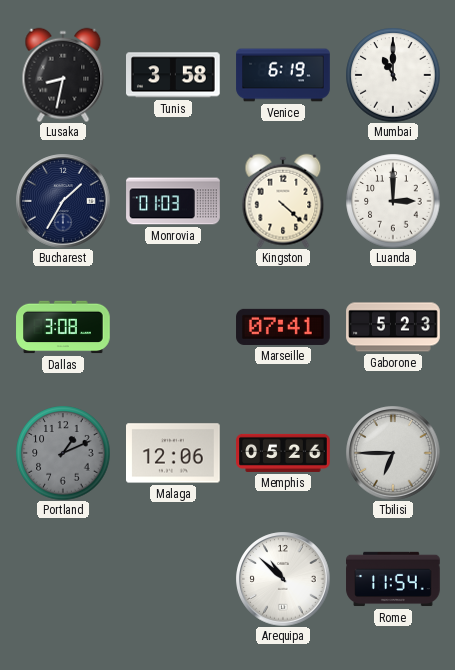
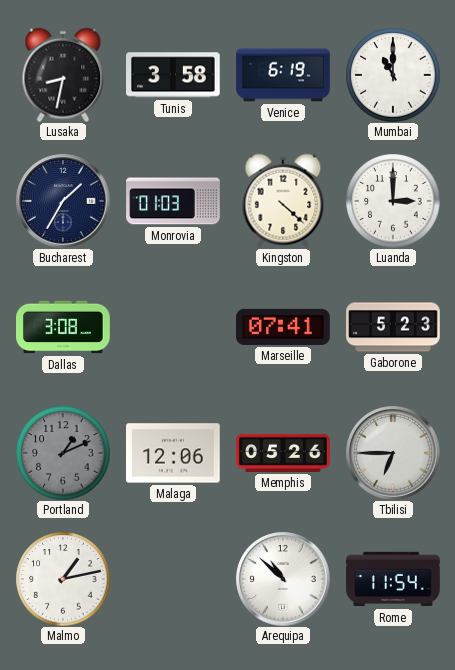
Malmo: none -> 1:13
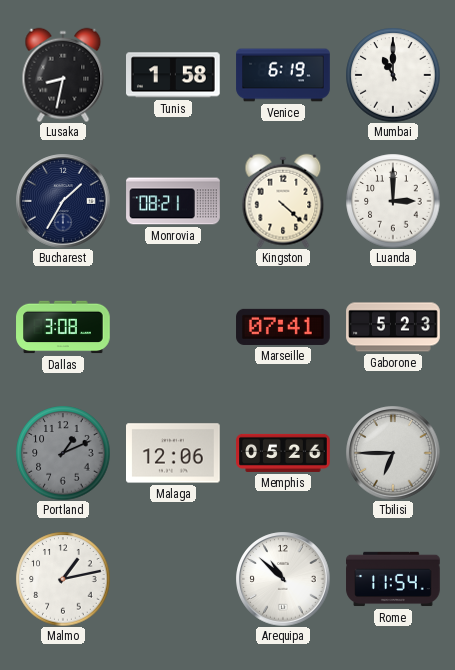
Tunis: 3:58 -> 1:58
Monrovia: 01:03 -> 08:21
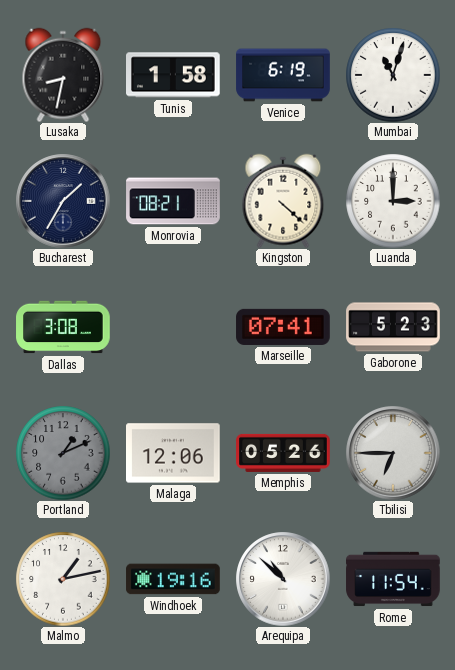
Mumbai: 11:00 -> 11:03
Windhoek: none -> 19:16
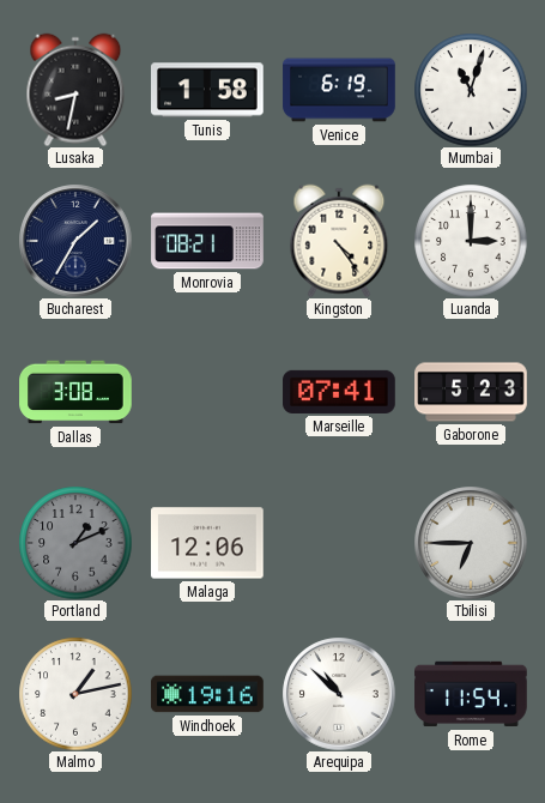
Kingston: 4:22 -> 4:24
Memphis: 05:26 -> none
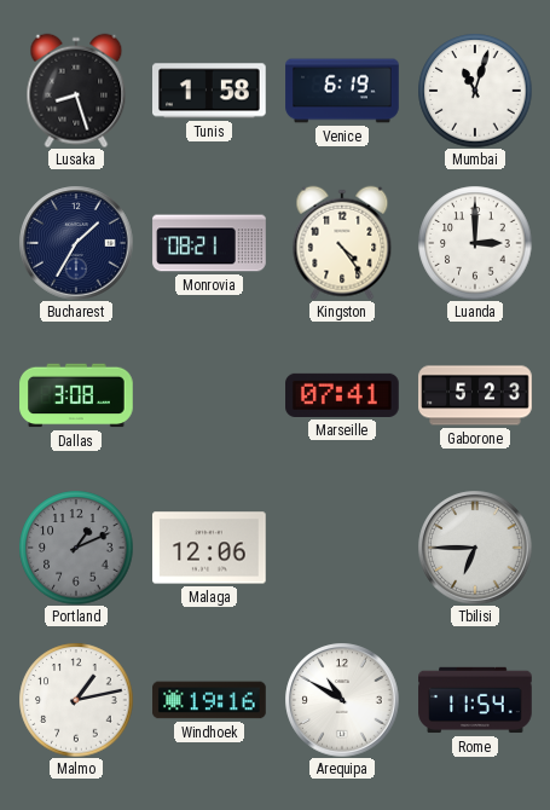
Lusaka: 8:32 -> 8:27
Arequipa: 10:52 -> 10:50
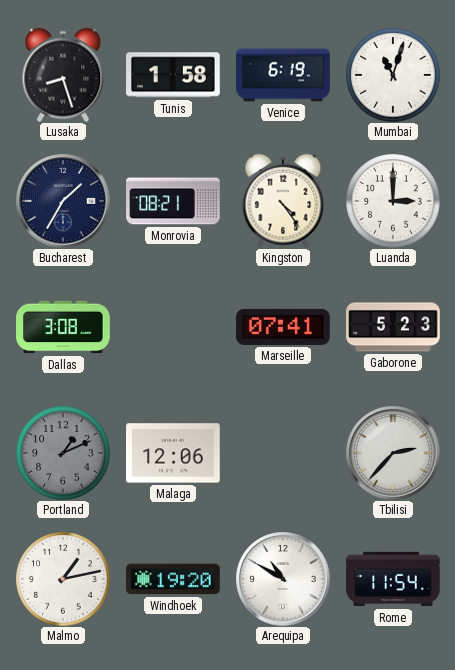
Tbilisi: 6:45 -> 2:37
Windhoek: 19:16 -> 19:20
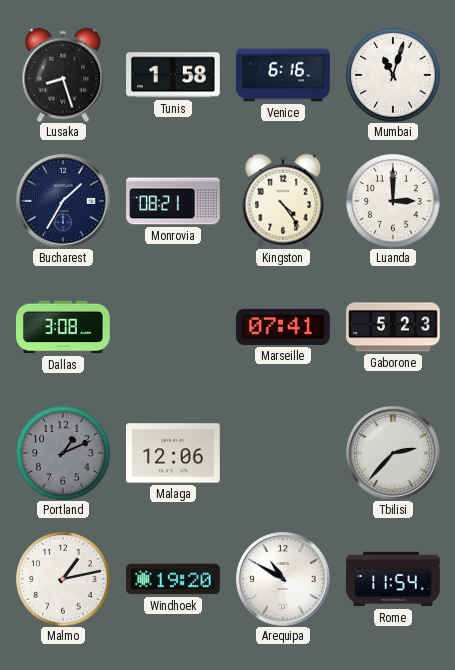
Venice: 6:19 -> 6:16
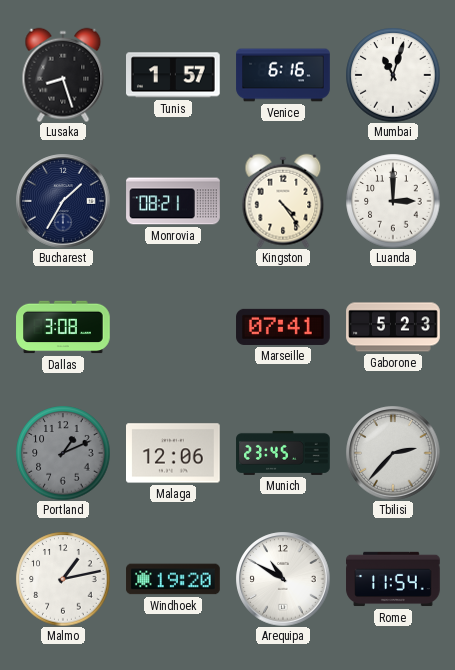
Tunis: 1:58 -> 1:57
Munich: none -> 23:45
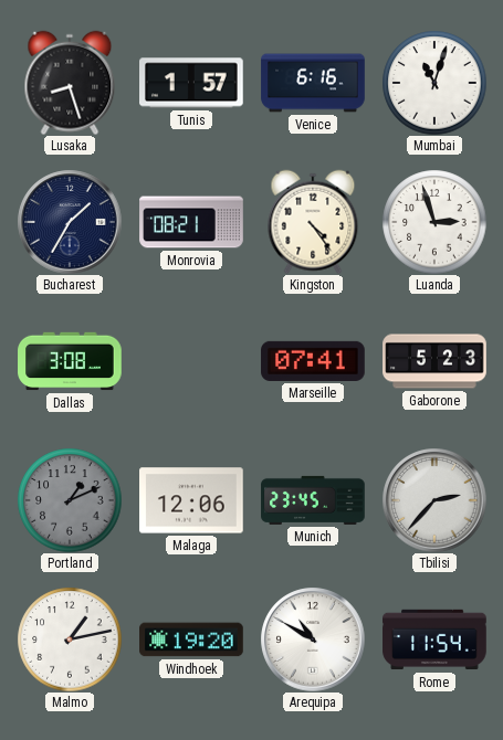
Luanda: 3:00 -> 2:57
